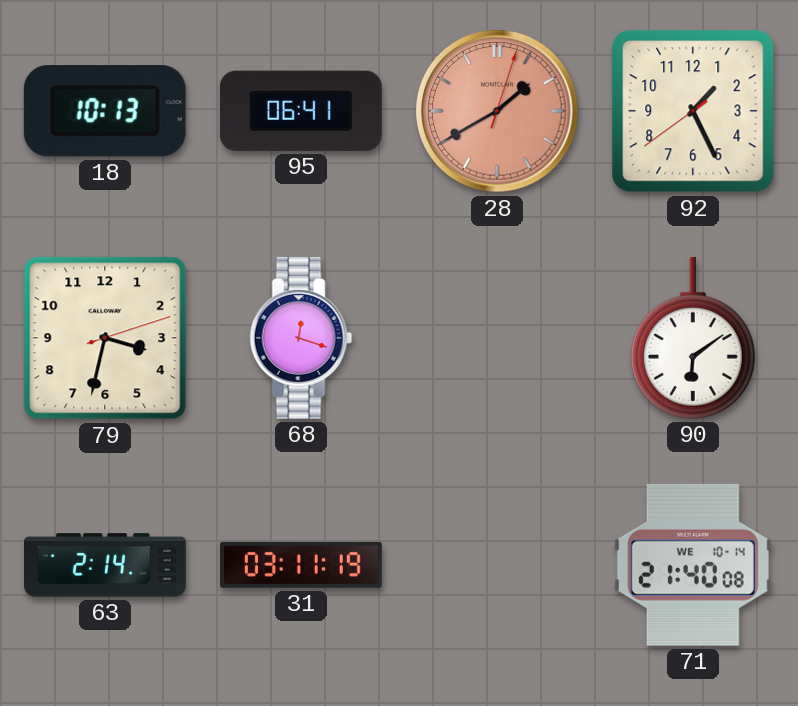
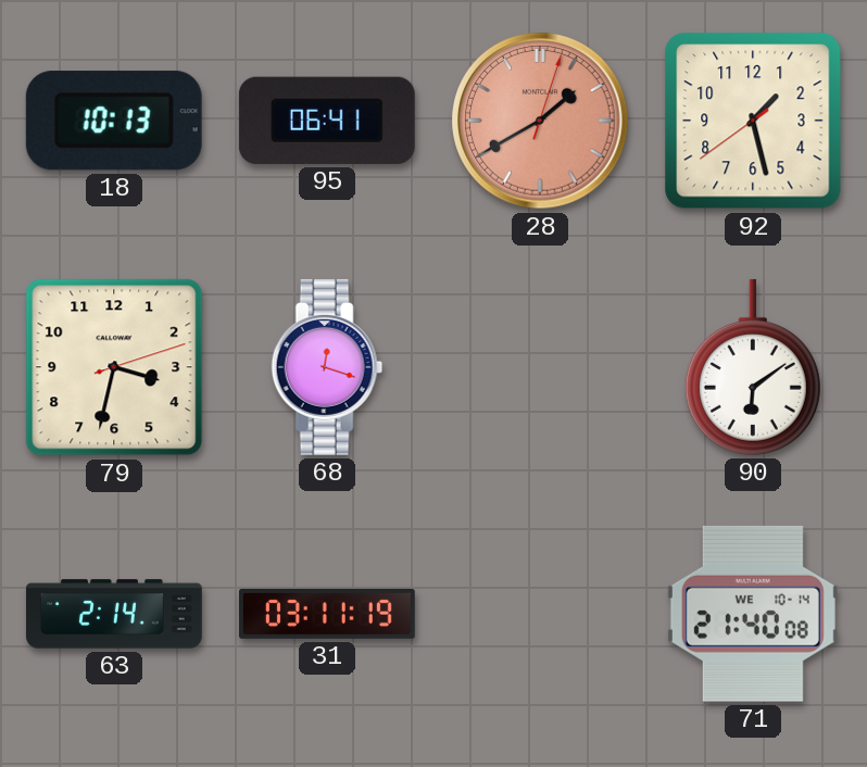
92: 1:25 -> 1:27
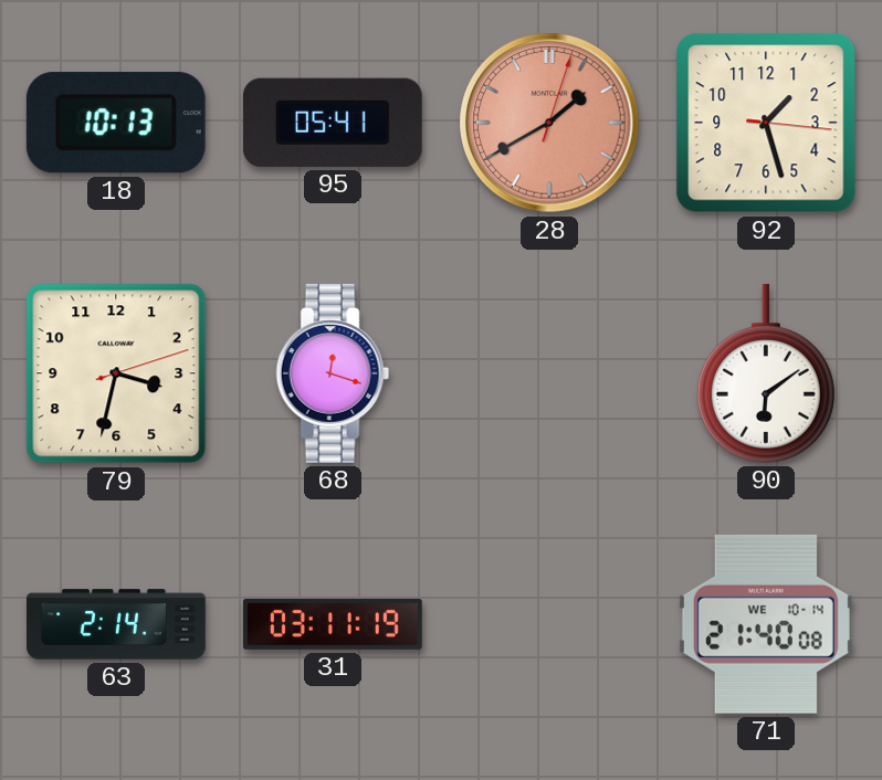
95: 06:41 -> 05:41
92: 1:27:39 -> 1:27:16
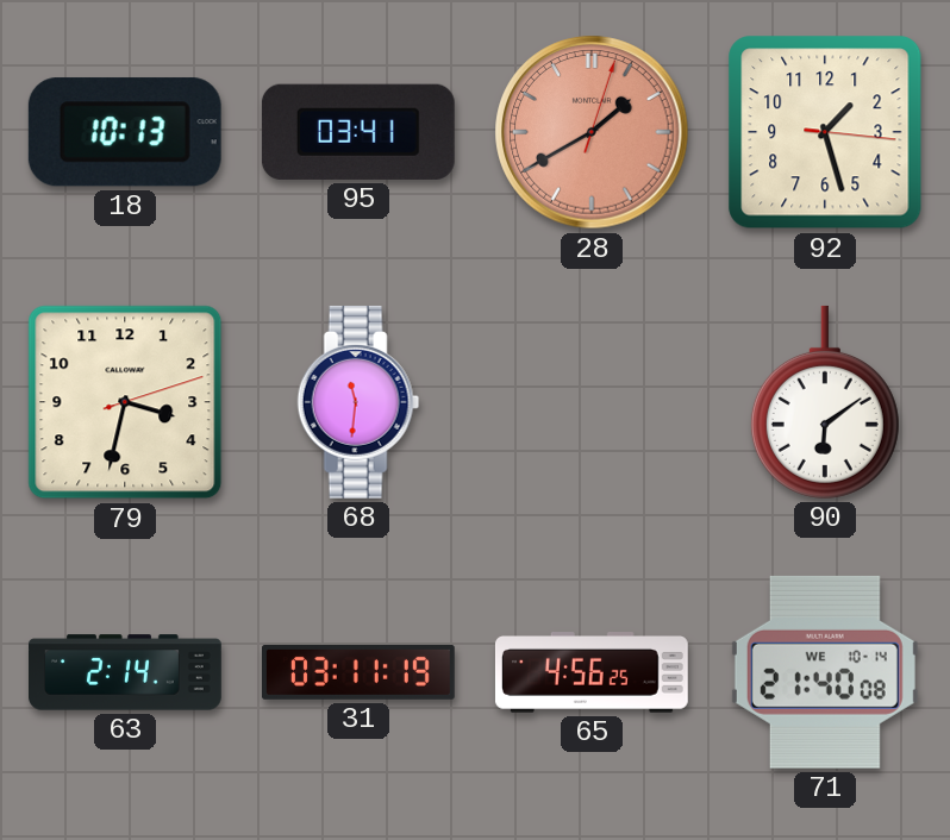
95: 05:41 -> 03:41
68: 12:18 -> 11:31
65: none -> 4:56
